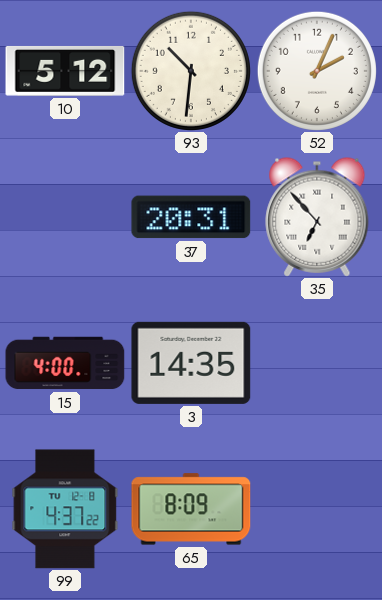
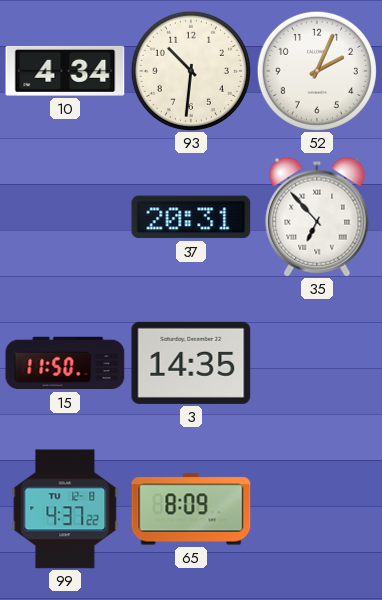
10: 5:12 -> 4:34
15: 4:00 -> 11:50
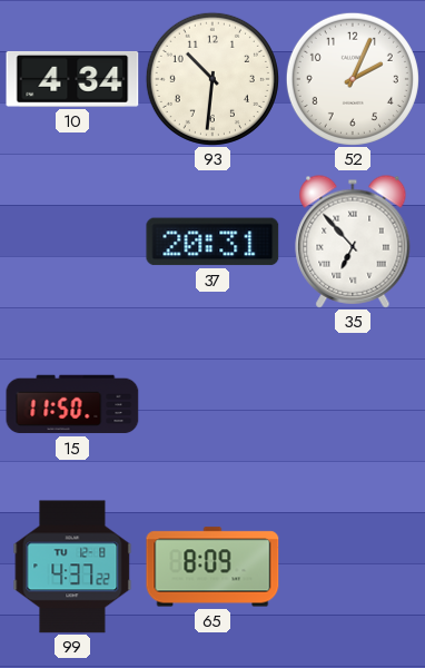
3: 14:35 -> none
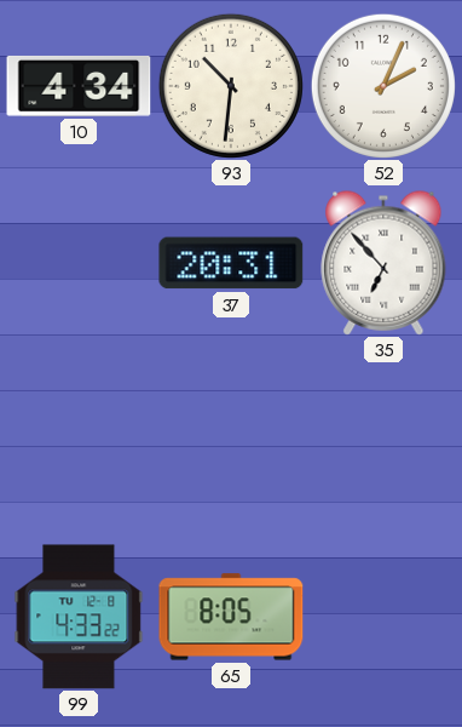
15: 11:50 -> none
99: 4:37 -> 4:33
65: 8:09 -> 8:05
